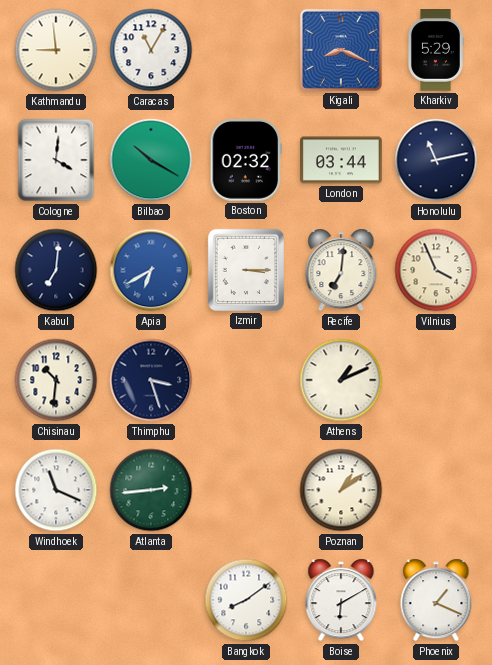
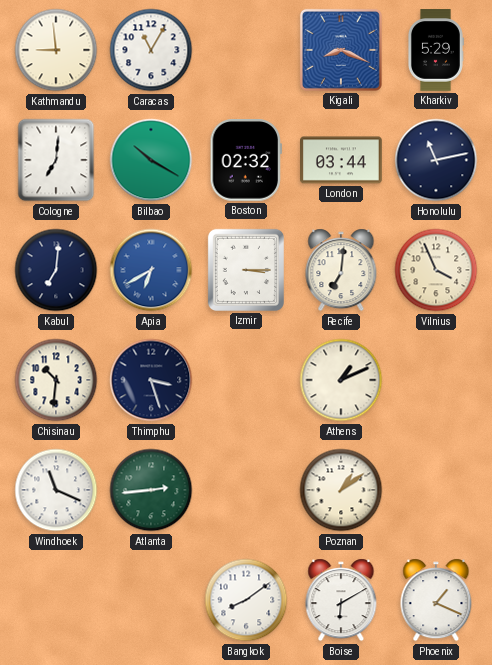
Cologne: 4:01 -> 7:01
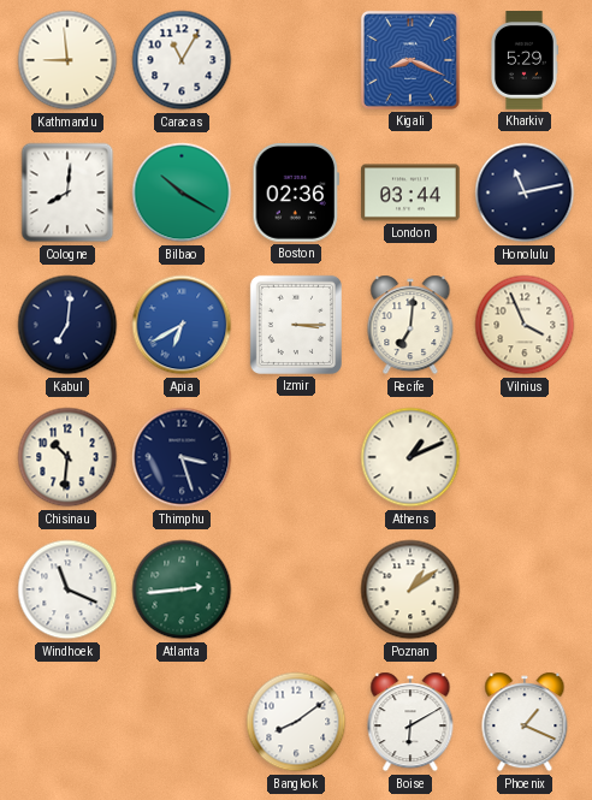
Cologne: 7:01 -> 8:01
Boston: 02:32 -> 02:36
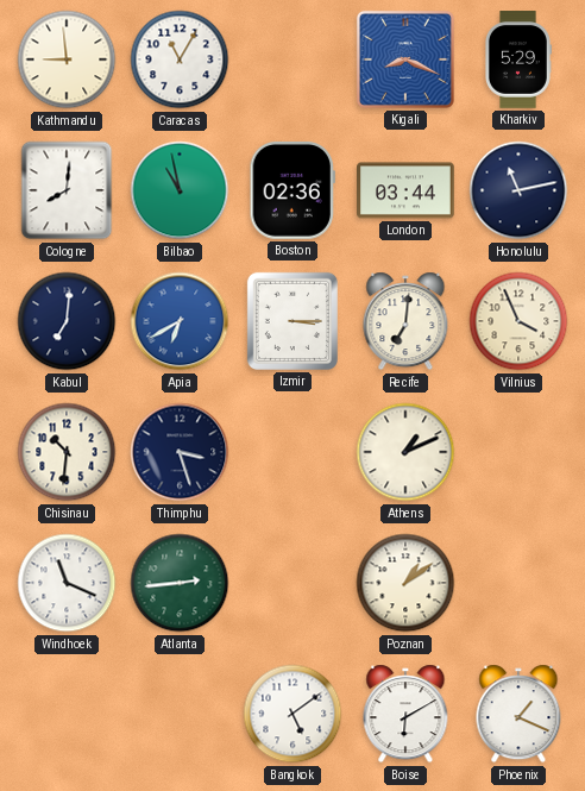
Bilbao: 10:20 -> 10:58
Bangkok: 8:09 -> 5:09
